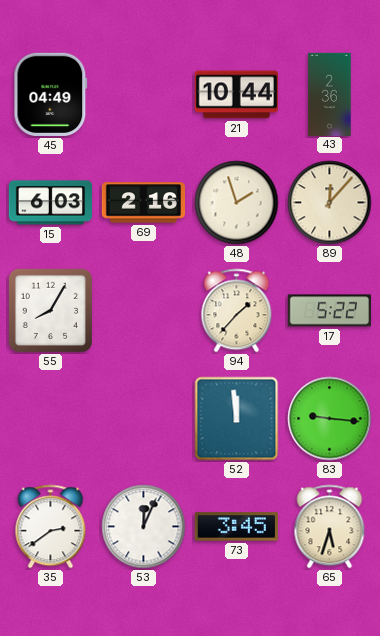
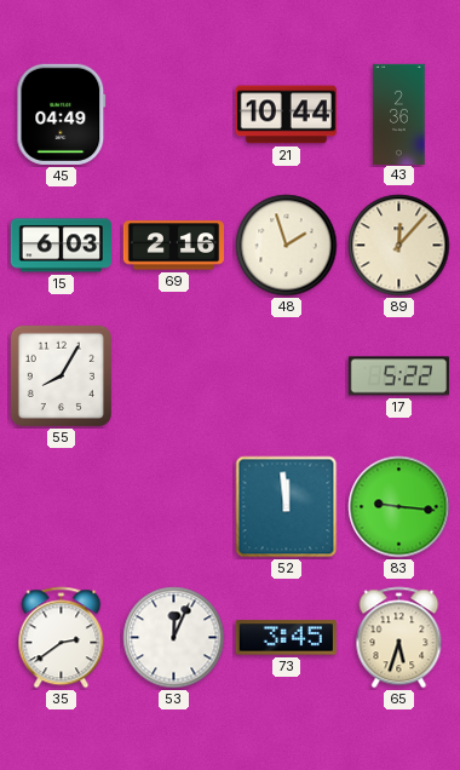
94: 1:37 -> none
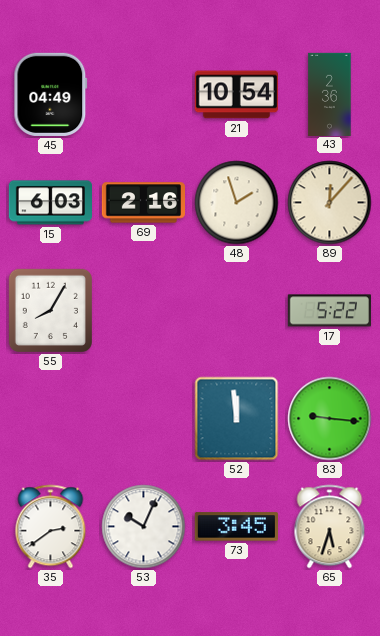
21: 10:44 -> 10:54
53: 12:04 -> 10:04
